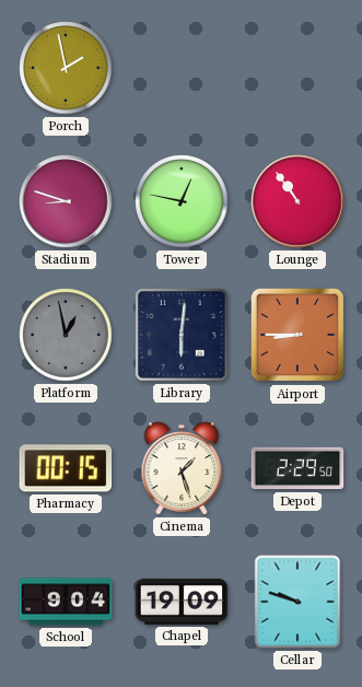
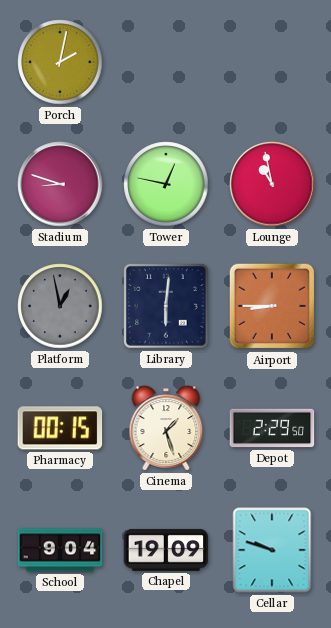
Porch: 1:58 -> 2:02
Lounge: 10:54 -> 10:58
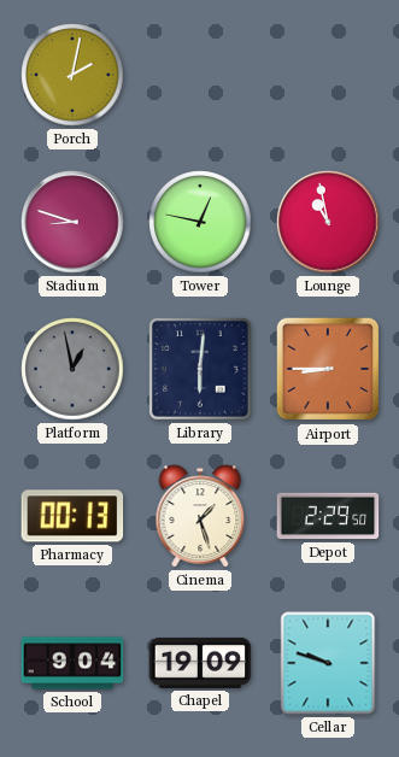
Pharmacy: 00:15 -> 00:13
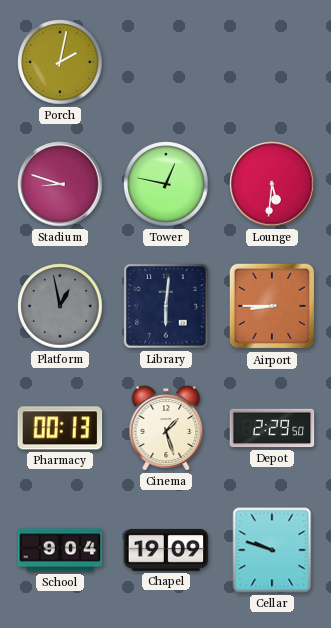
Lounge: 10:58 -> 5:31
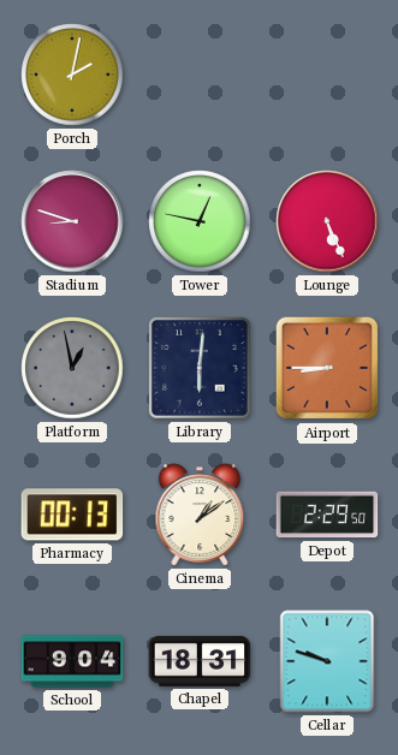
Lounge: 5:31 -> 5:26
Cinema: 1:27 -> 1:09
Chapel: 19:09 -> 18:31
